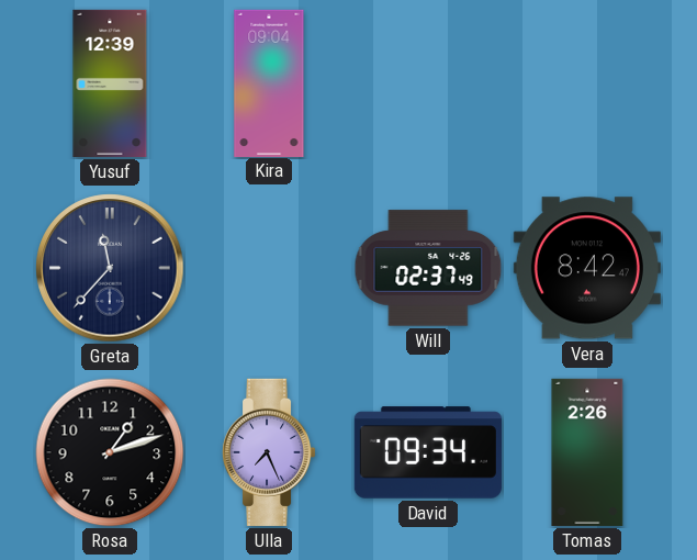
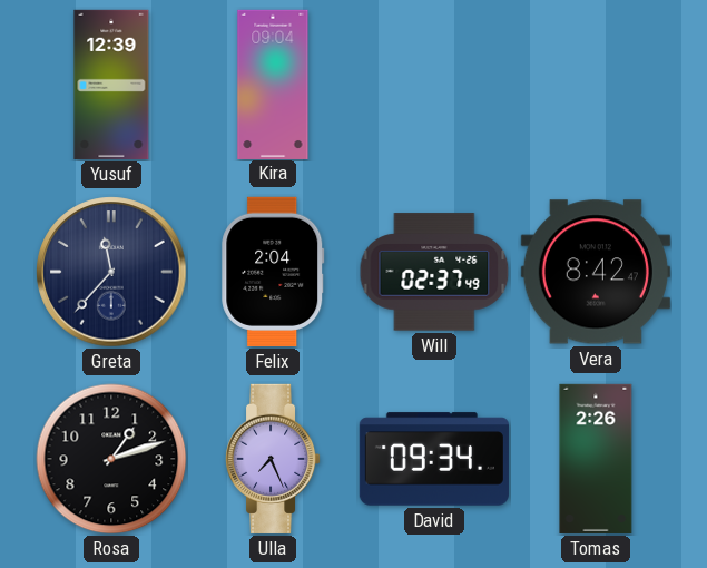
Felix: none -> 2:04
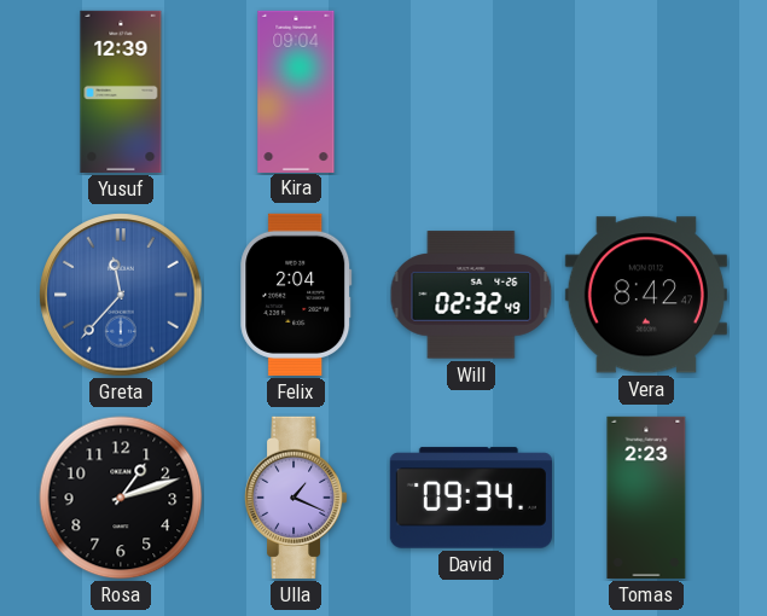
Greta dial: navy -> blue
Will: 02:37 -> 02:32
Ulla: 7:26 -> 1:19
Tomas: 2:26 -> 2:23
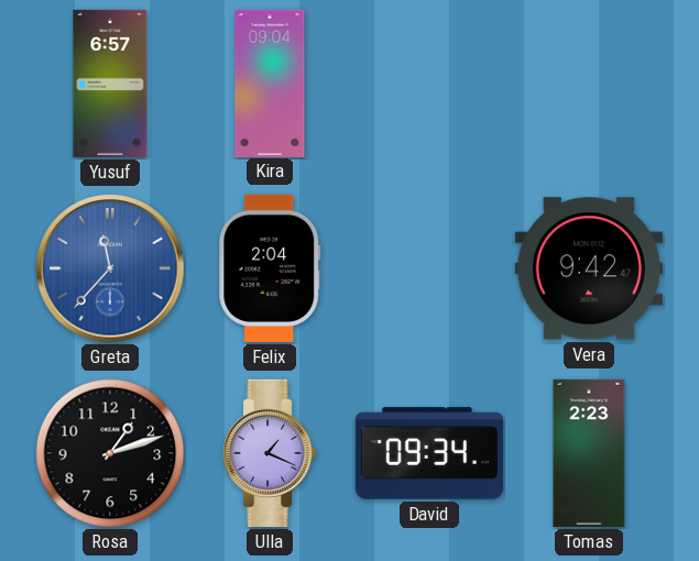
Yusuf: 12:39 -> 6:57
Will: 02:32 -> none
Vera: 8:42 -> 9:42
